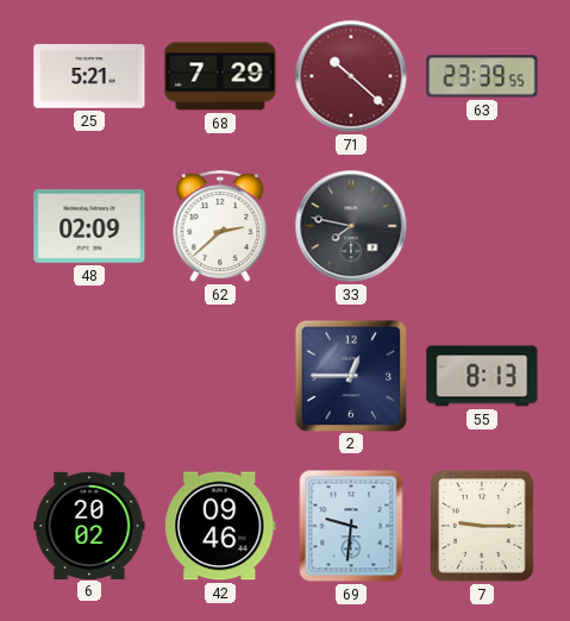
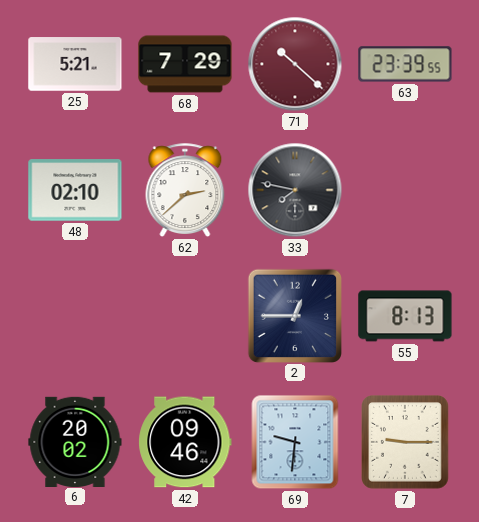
48: 02:09 -> 02:10
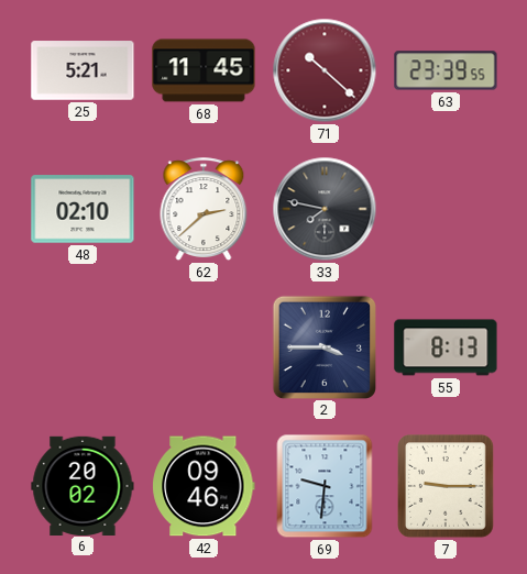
68: 7:29 -> 11:45
2: 12:45 -> 3:45
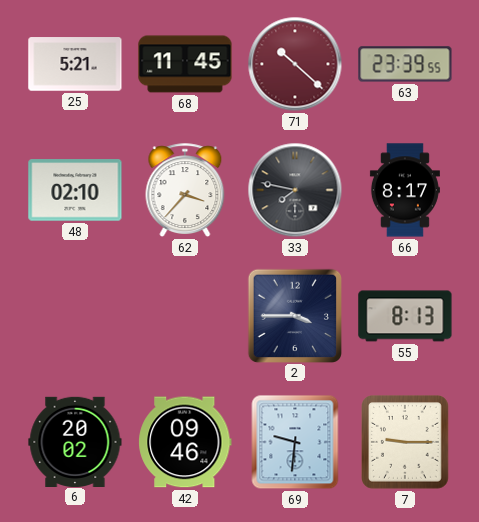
62: 2:38 -> 3:37
66: none -> 8:17
